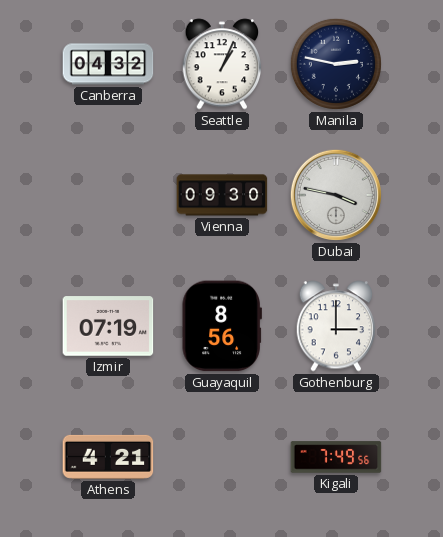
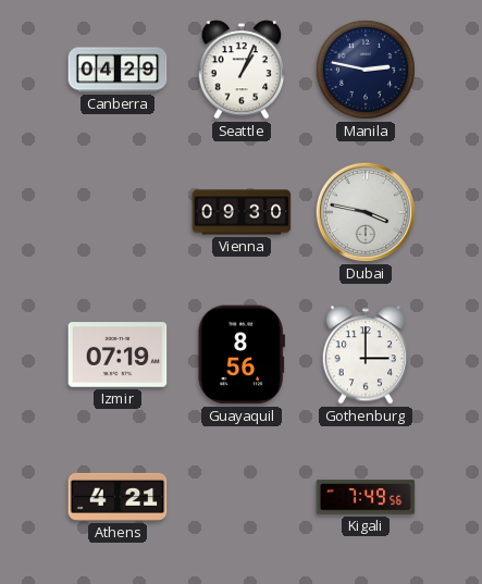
Canberra: 04:32 -> 04:29
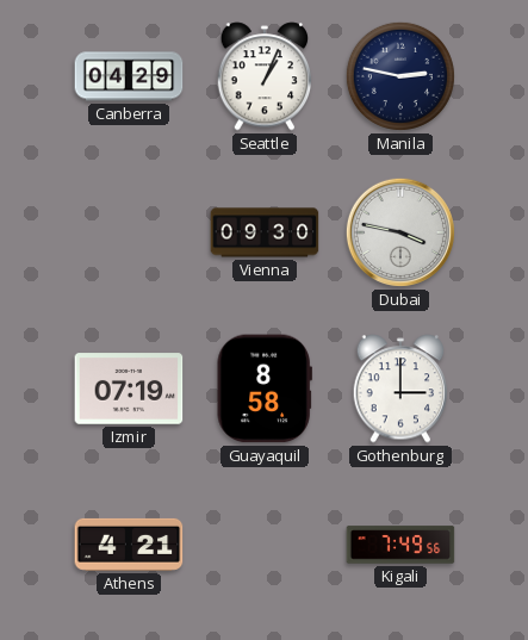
Guayaquil: 8:56 -> 8:58
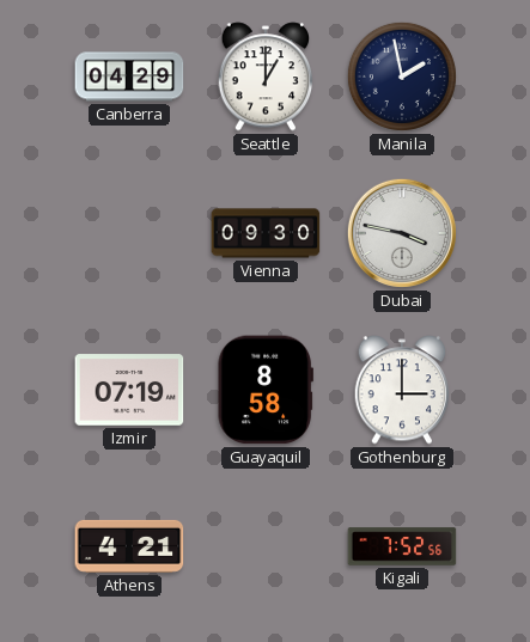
Seattle: 1:04 -> 1:00
Manila: 2:47 -> 1:58
Kigali: 7:49 -> 7:52
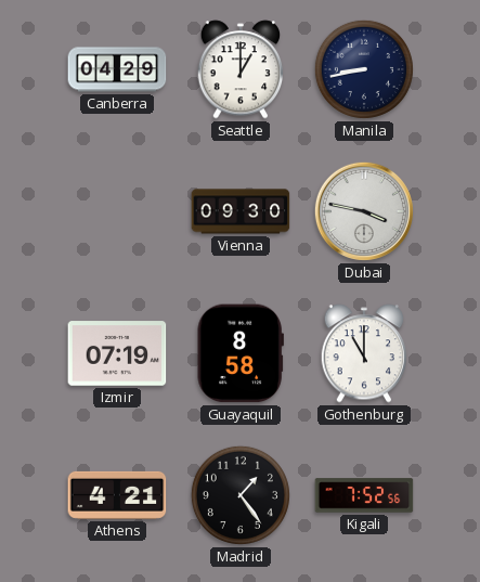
Manila: 1:58 -> 8:43
Gothenburg: 3:00 -> 11:00
Madrid: none -> 1:24
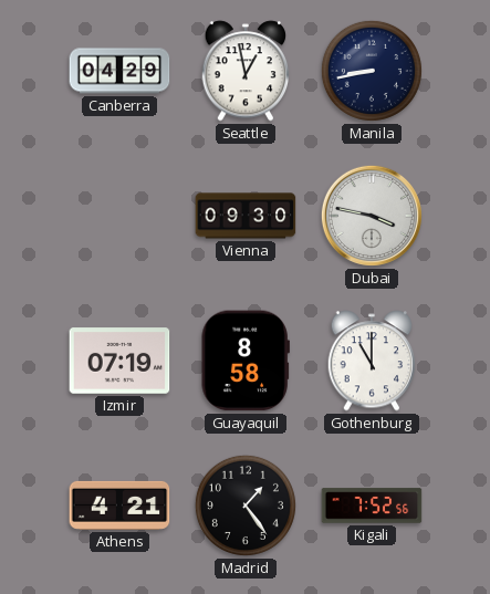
Seattle: 1:00 -> 12:58
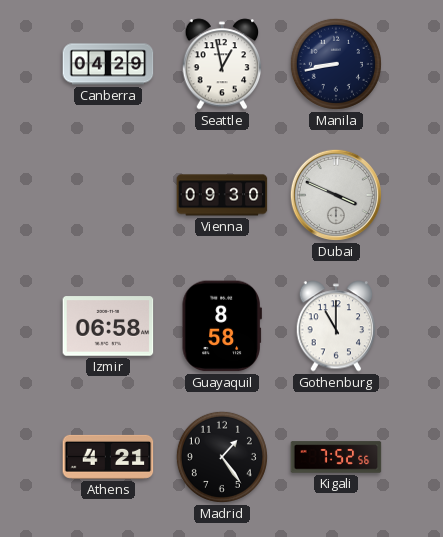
Dubai: 3:47 -> 3:49
Izmir: 07:19 -> 06:58
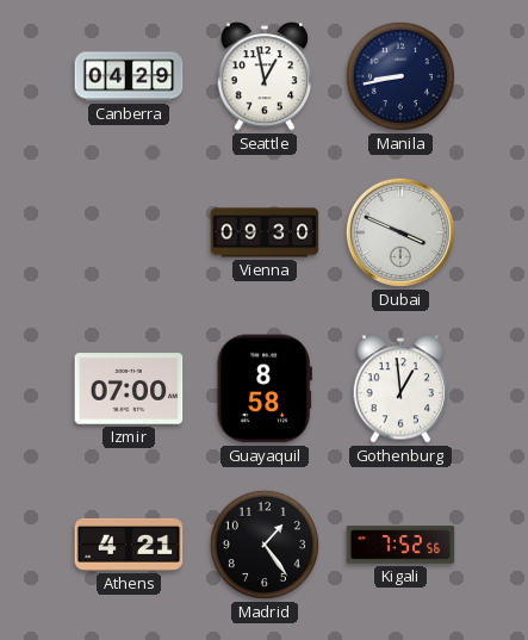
Izmir: 06:58 -> 07:00
Gothenburg: 11:00 -> 12:59
